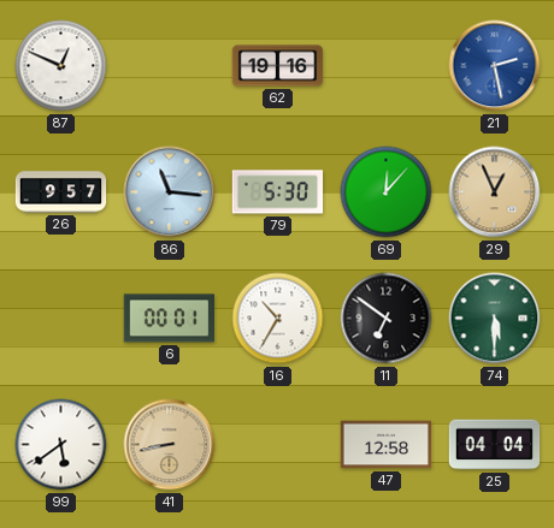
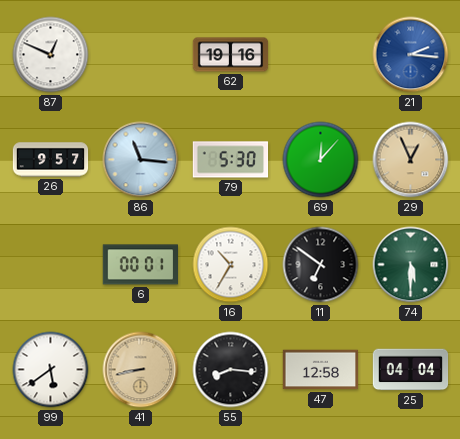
21: 2:28 -> 2:16
55: none -> 8:16
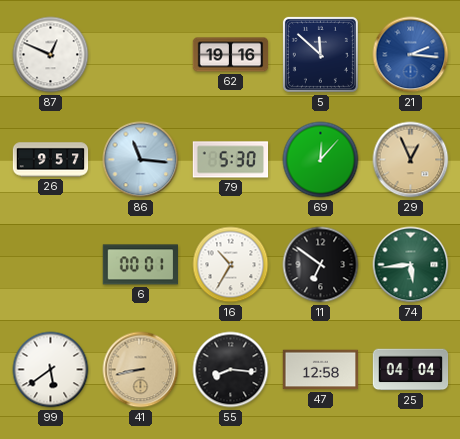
5: none -> 11:52
74: 5:30 -> 5:44
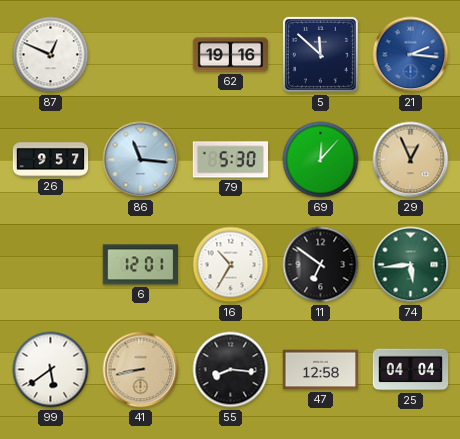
6: 00:01 -> 12:01
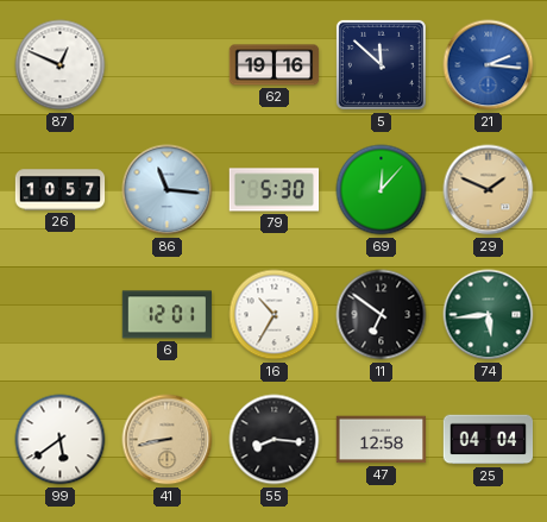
26: 9:57 -> 10:57
29: 12:56 -> 1:49
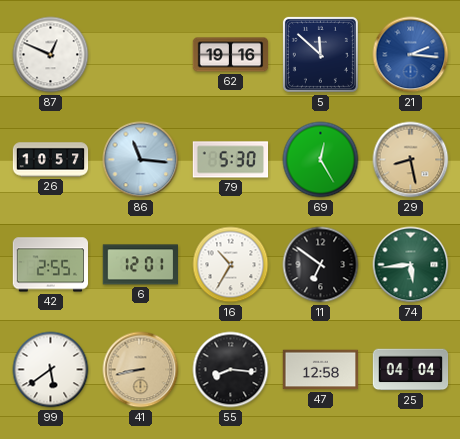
69: 12:07 -> 12:25
29: 1:49 -> 8:28
42: none -> 2:55
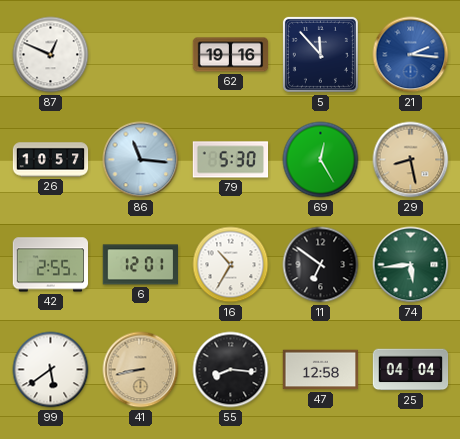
5: 11:52 -> 11:53
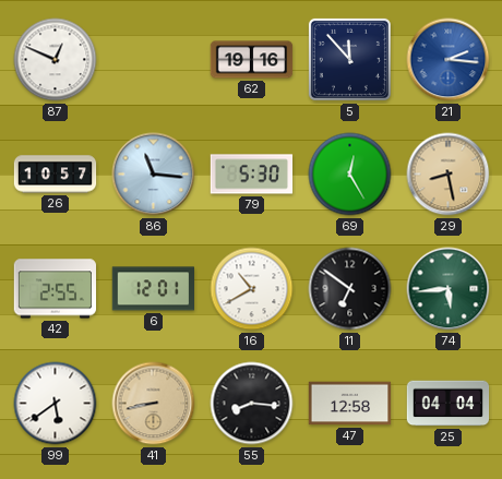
16: 10:35 -> 10:40
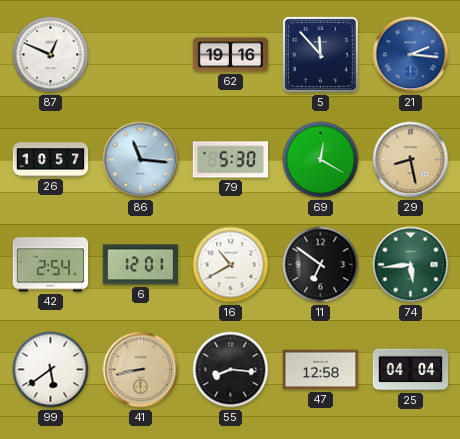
69: 12:25 -> 12:20
42: 2:55 -> 2:54
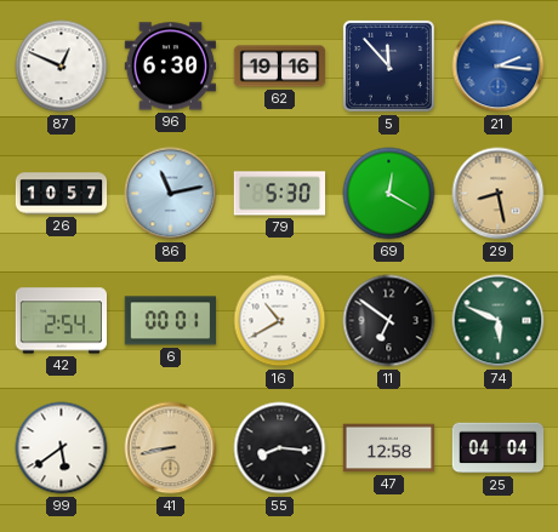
96: none -> 6:30
86: 11:16 -> 11:13
6: 12:01 -> 00:01
74: 5:44 -> 5:49
